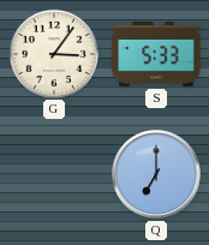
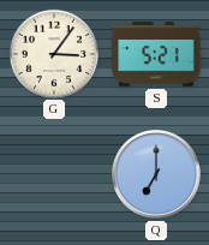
S: 5:33 -> 5:21
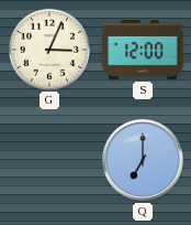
G: 3:06 -> 3:04
S: 5:21 -> 12:00
